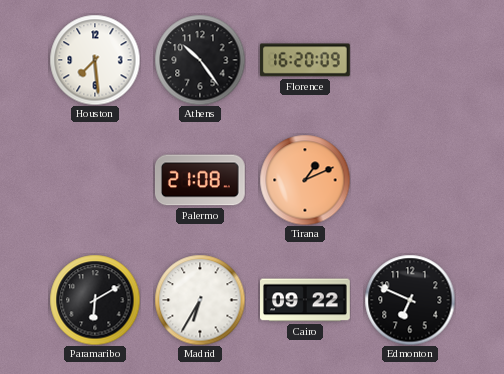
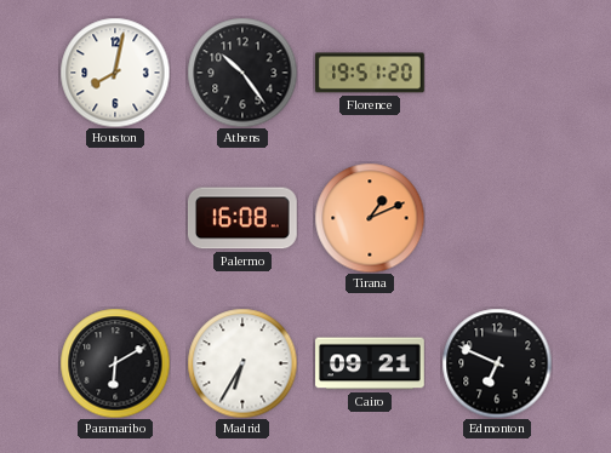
Houston: 7:29 -> 8:02
Florence: 16:20 -> 19:51
Palermo: 21:08 -> 16:08
Cairo: 09:22 -> 09:21
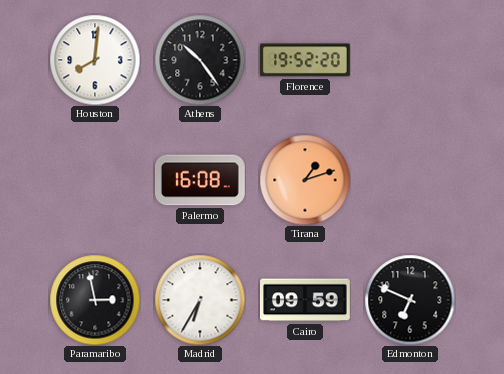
Houston: 8:02 -> 8:01
Florence: 19:51 -> 19:52
Tirana: 1:11 -> 1:12
Paramaribo: 6:10 -> 2:58
Cairo: 09:21 -> 09:59
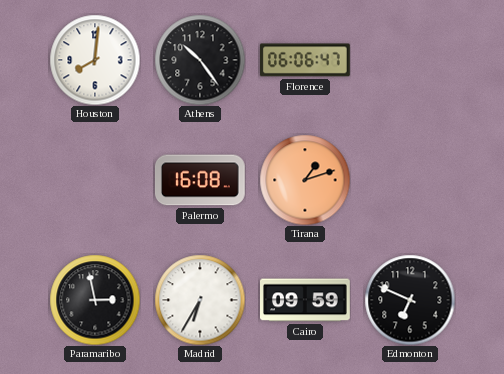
Florence: 19:52 -> 06:06
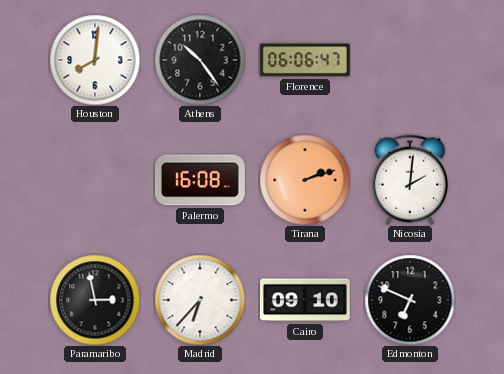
Tirana: 1:12 -> 2:12
Nicosia: none -> 2:01
Madrid: 6:35 -> 6:37
Cairo: 09:59 -> 09:10
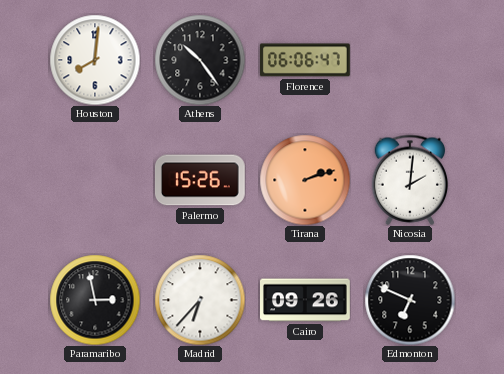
Palermo: 16:08 -> 15:26
Cairo: 09:10 -> 09:26
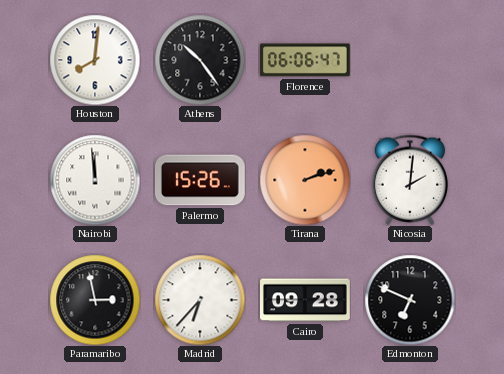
Nairobi: none -> 11:59
Cairo: 09:26 -> 09:28
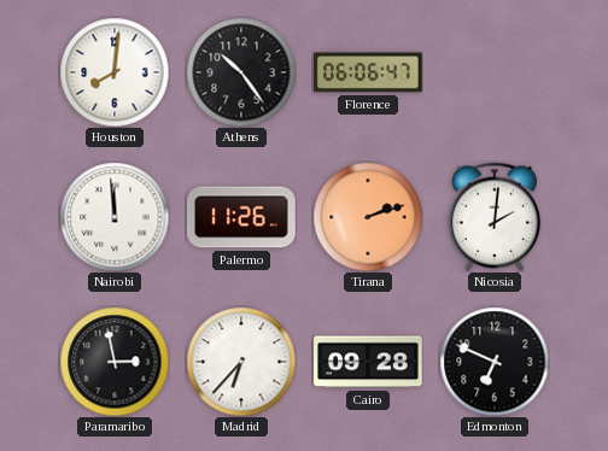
Palermo: 15:26 -> 11:26
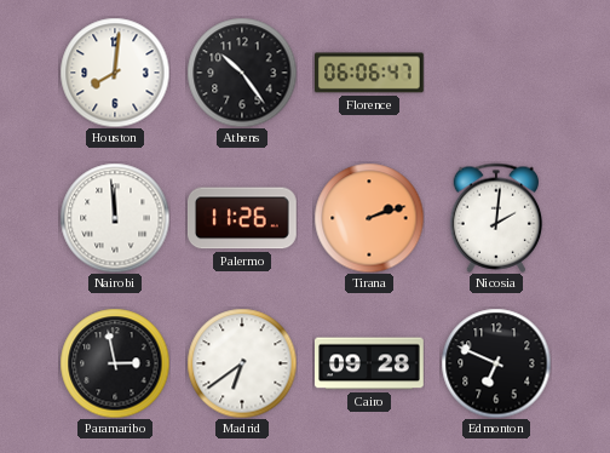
Madrid: 6:37 -> 6:39
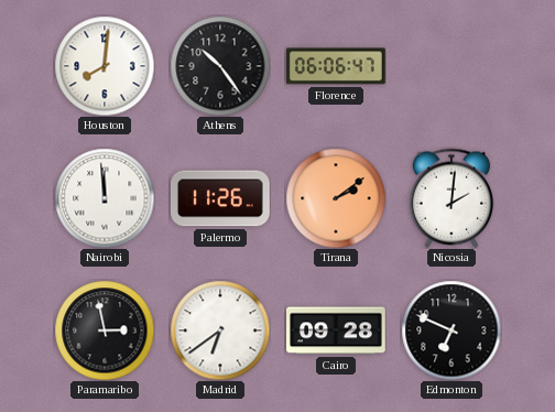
Tirana: 2:12 -> 2:09
